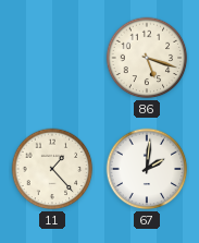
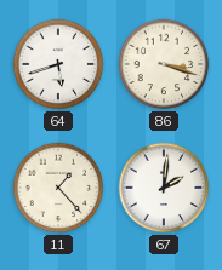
64: none -> 5:42
86: 5:18 -> 3:18
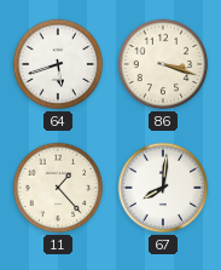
67: 2:01 -> 8:01
